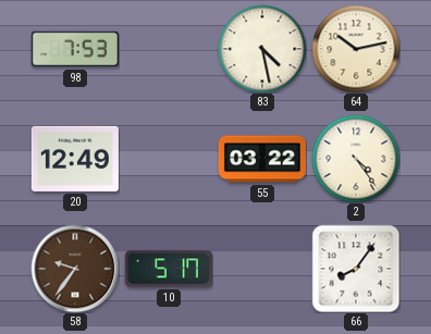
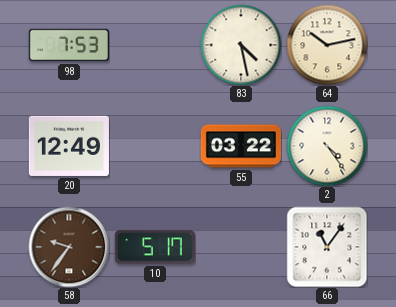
66: 8:06 -> 11:06
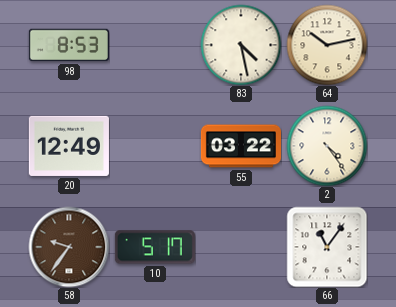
98: 7:53 -> 8:53
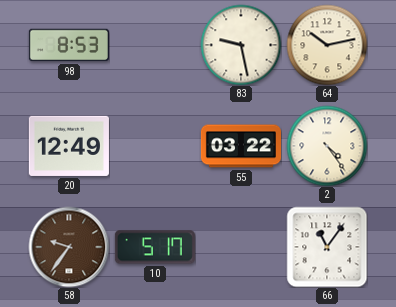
83: 4:28 -> 9:28
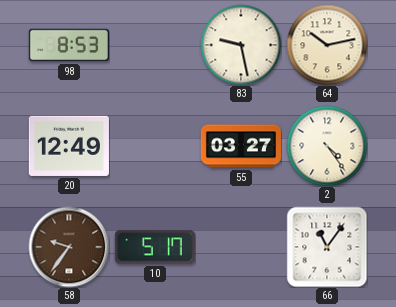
55: 03:22 -> 03:27
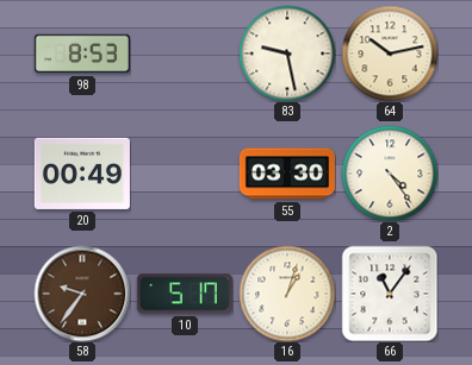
20: 12:49 -> 00:49
55: 03:27 -> 03:30
16: none -> 1:03
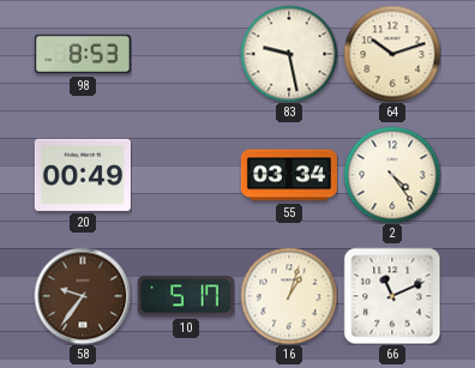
64: 10:13 -> 10:12
55: 03:30 -> 03:34
66: 11:06 -> 11:11
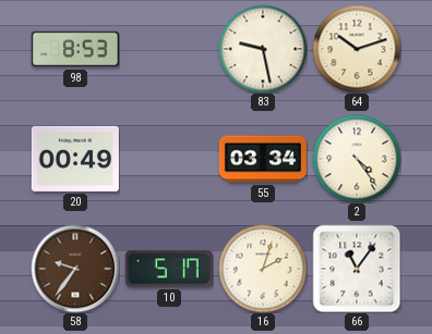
16: 1:03 -> 2:03
66: 11:11 -> 11:06
